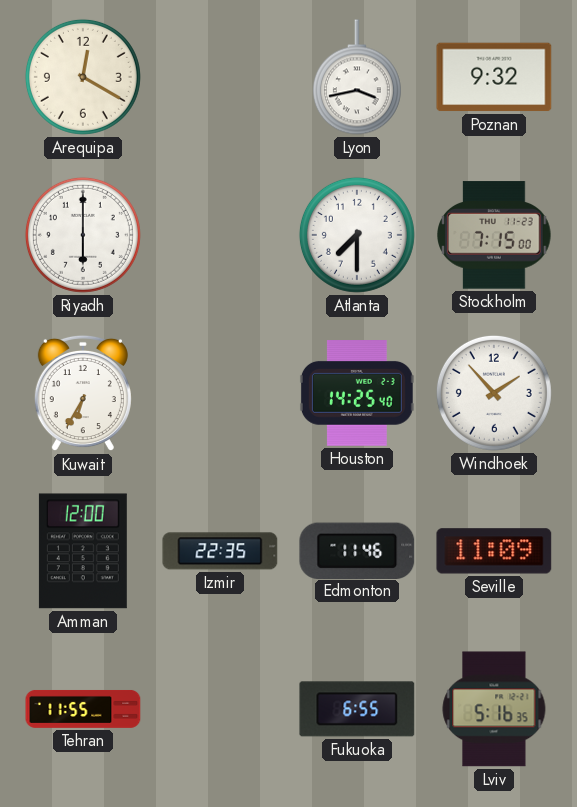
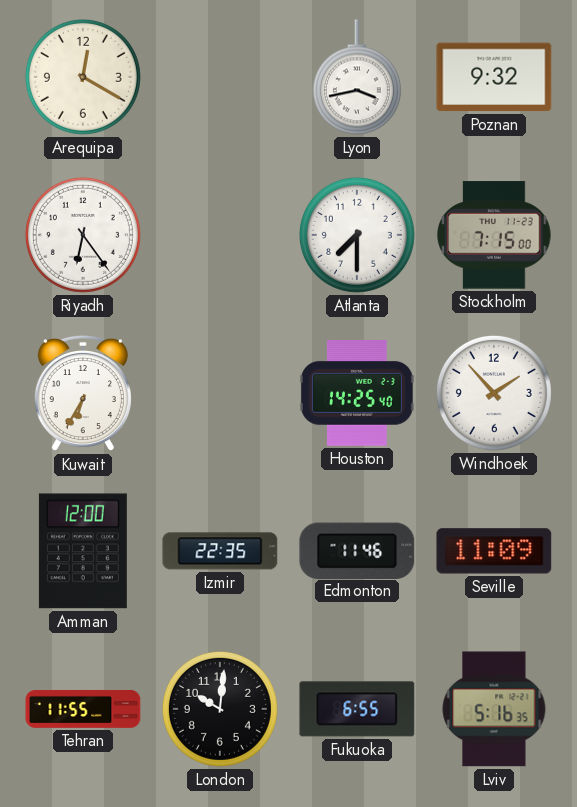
Riyadh: 6:00 -> 6:24
London: none -> 10:01
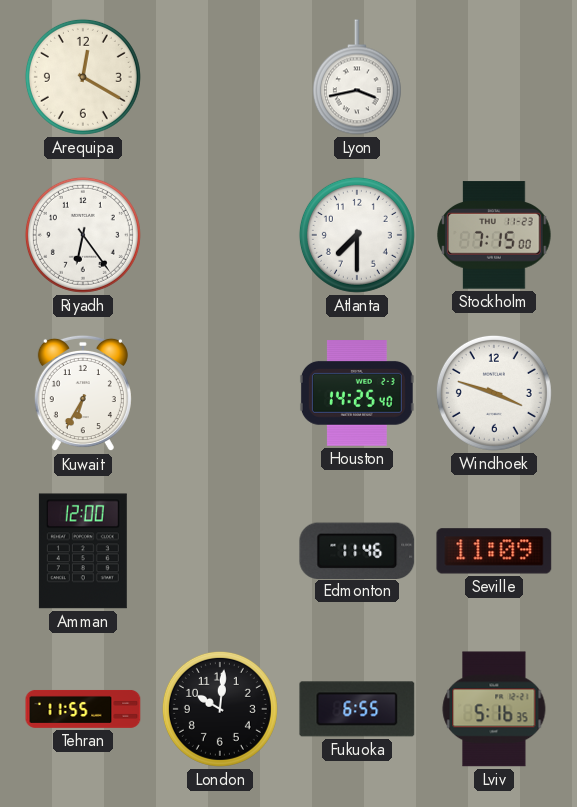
Poznan: 9:32 -> none
Windhoek: 1:53 -> 3:48
Izmir: 22:35 -> none
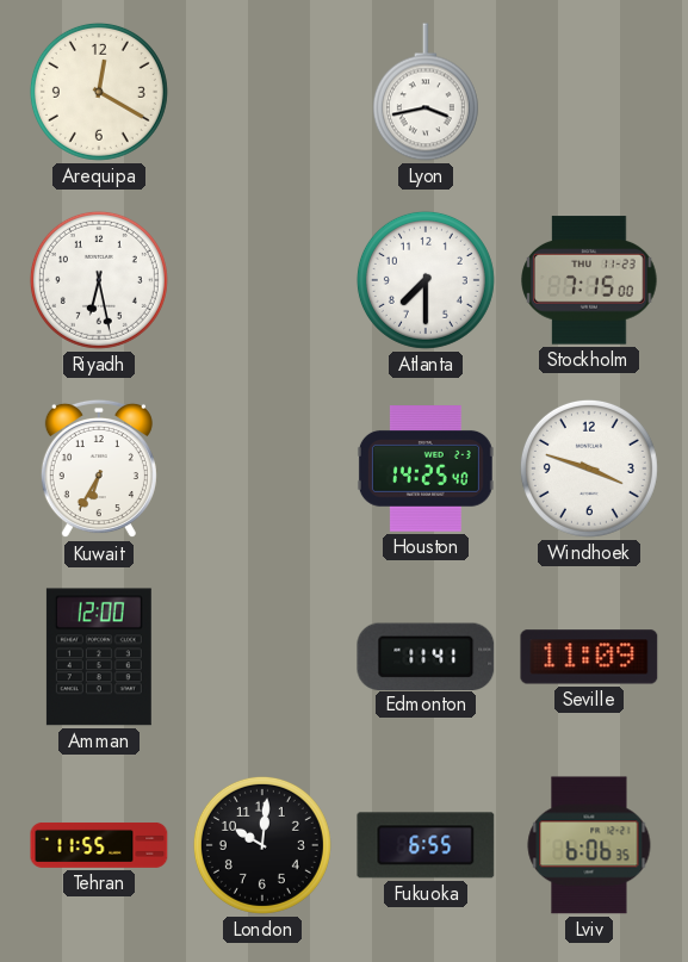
Riyadh: 6:24 -> 6:28
Edmonton: 11:46 -> 11:41
Lviv: 5:16 -> 6:06
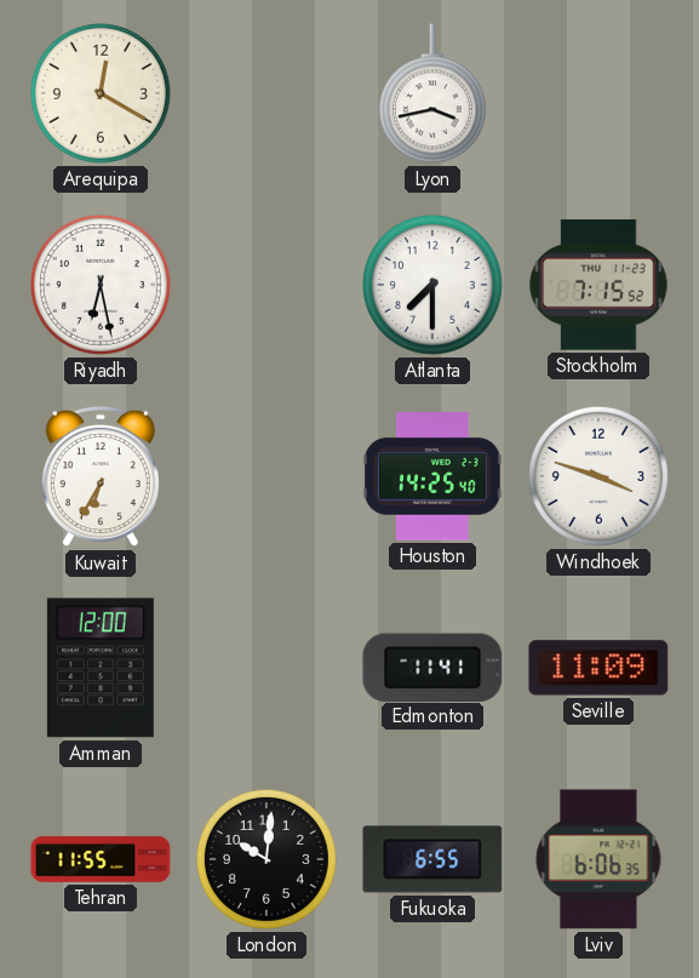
Stockholm: 7:15:00 -> 7:15:52
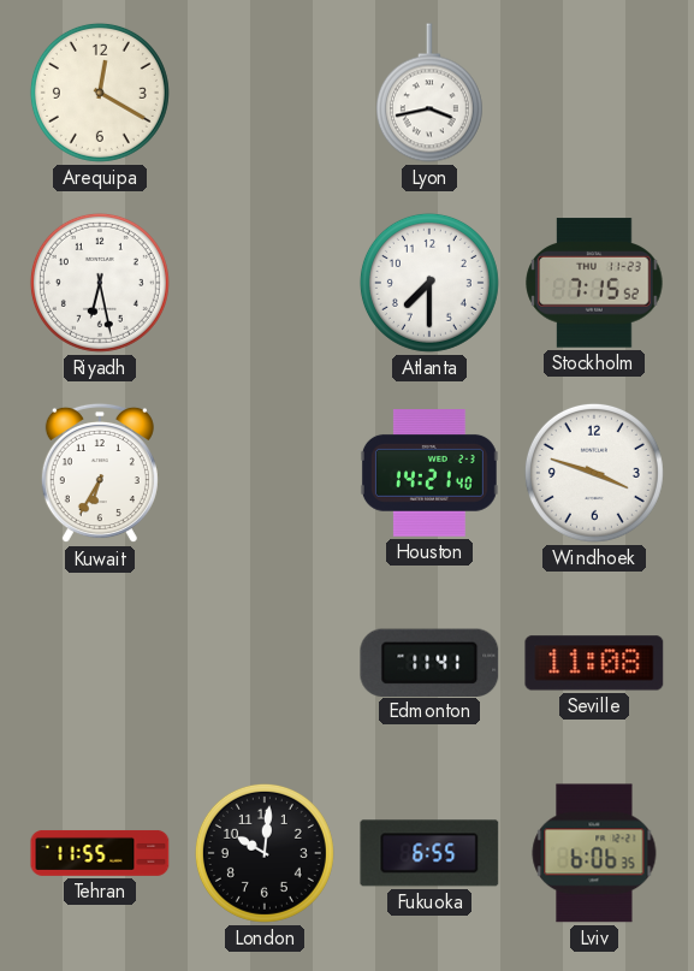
Houston: 14:25 -> 14:21
Amman: 12:00 -> none
Seville: 11:09 -> 11:08
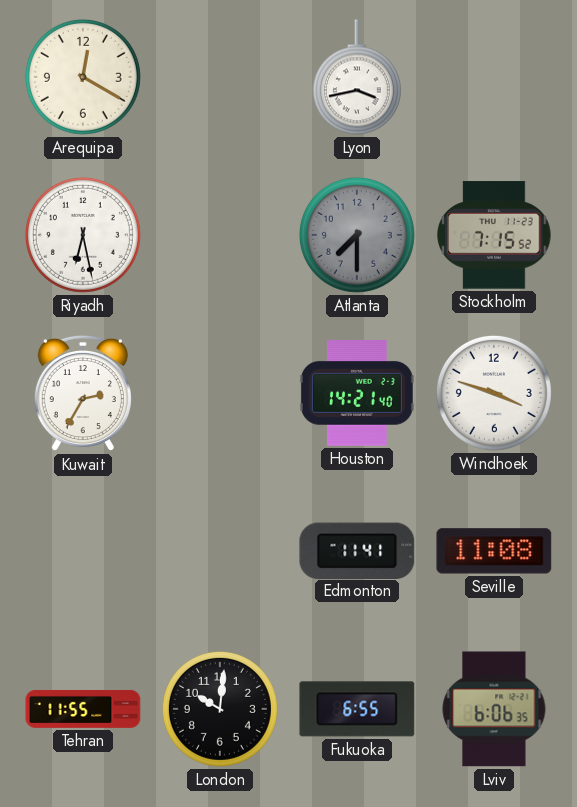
Atlanta dial: white -> grey
Kuwait: 6:35 -> 2:35
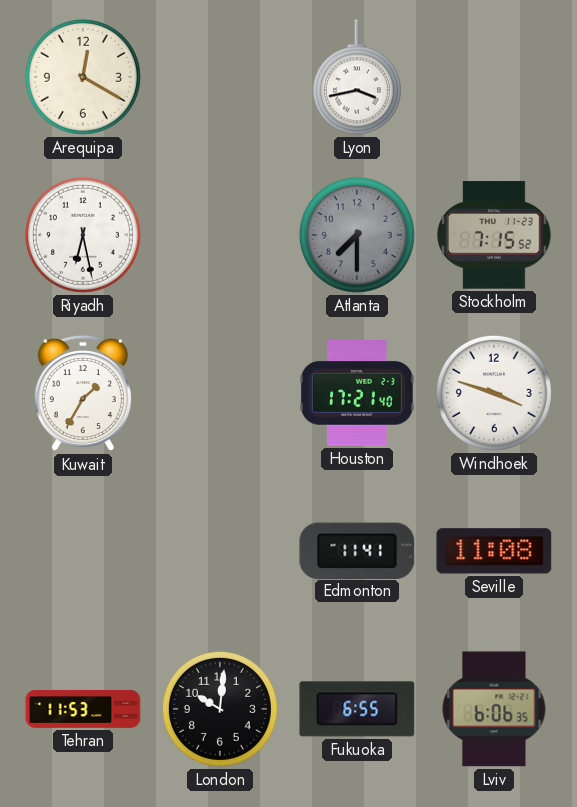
Kuwait: 2:35 -> 1:35
Houston: 14:21 -> 17:21
Tehran: 11:55 -> 11:53
